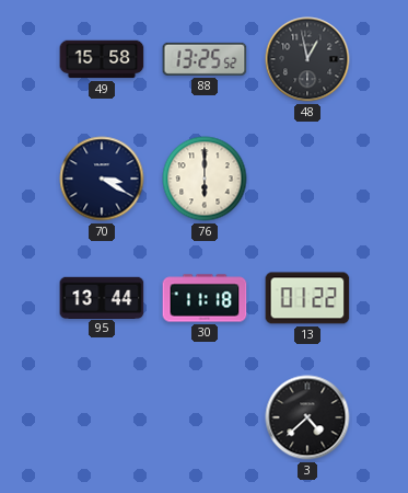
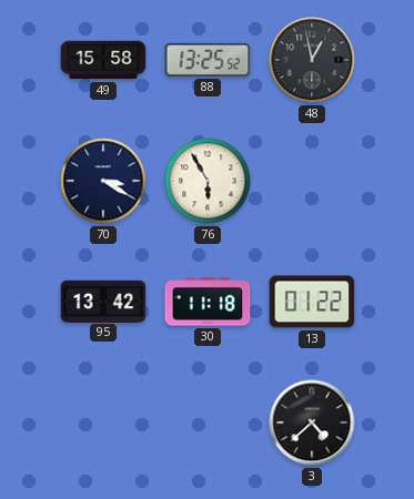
76: 6:00 -> 5:55
95: 13:44 -> 13:42
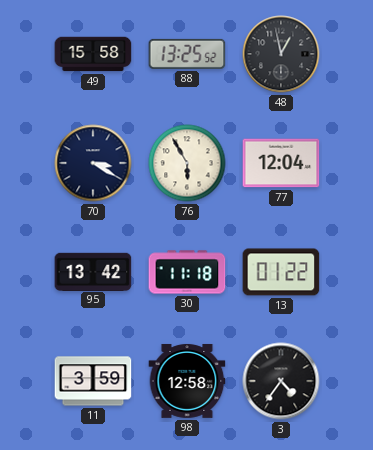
77: none -> 12:04
11: none -> 3:59
98: none -> 12:58
3: 4:38 -> 4:36
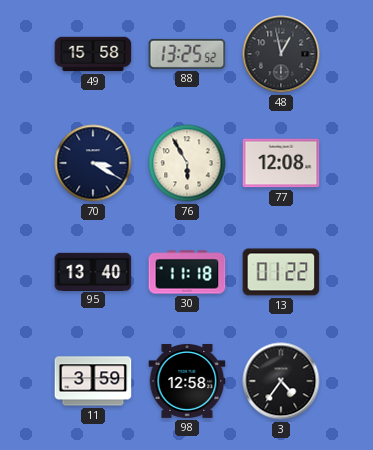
77: 12:04 -> 12:08
95: 13:42 -> 13:40
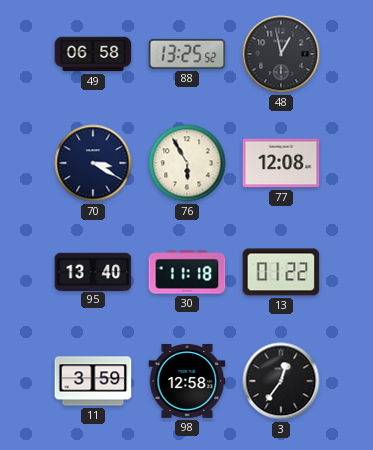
49: 15:58 -> 06:58
3: 4:36 -> 12:36
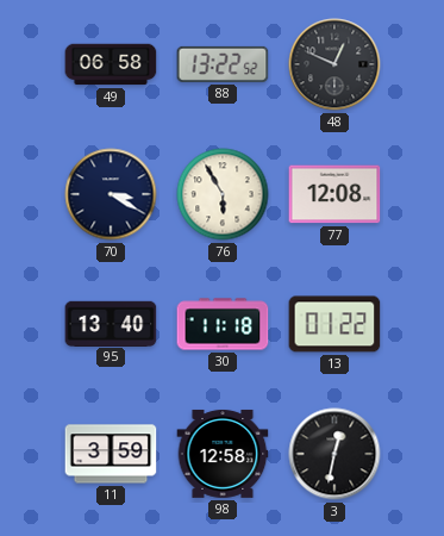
88: 13:25 -> 13:22
48: 12:58 -> 12:49
3: 12:36 -> 12:32
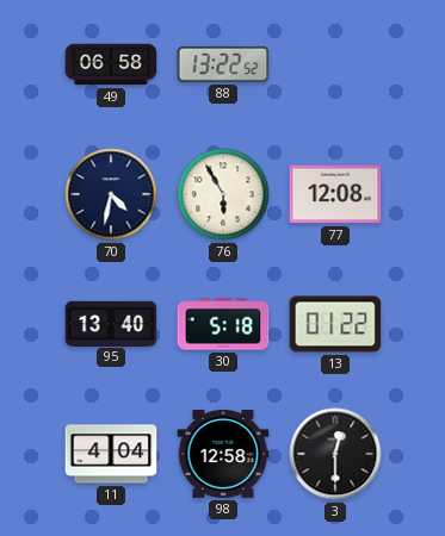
48: 12:49 -> none
70: 3:20 -> 4:32
30: 11:18 -> 5:18
11: 3:59 -> 4:04
3: 12:32 -> 12:30
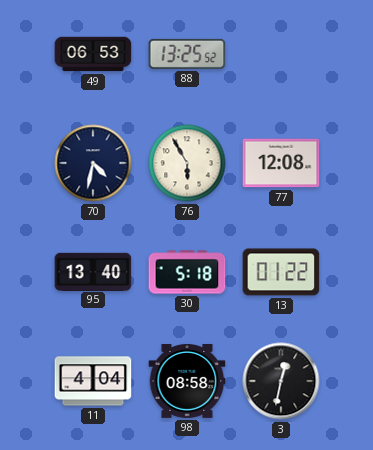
49: 06:58 -> 06:53
88: 13:22 -> 13:25
98: 12:58 -> 08:58
3: 12:30 -> 12:32
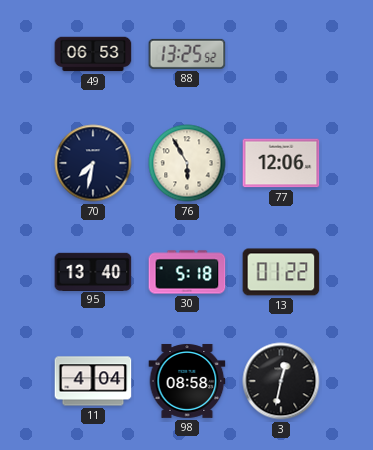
70: 4:32 -> 7:32
77: 12:08 -> 12:06
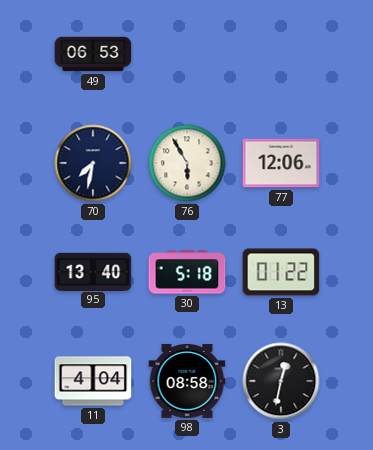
88: 13:25 -> none
